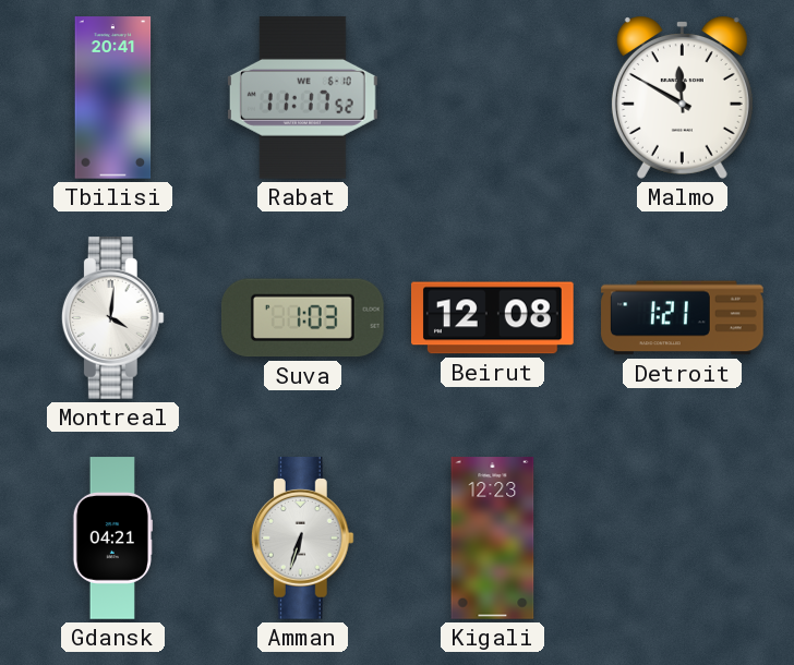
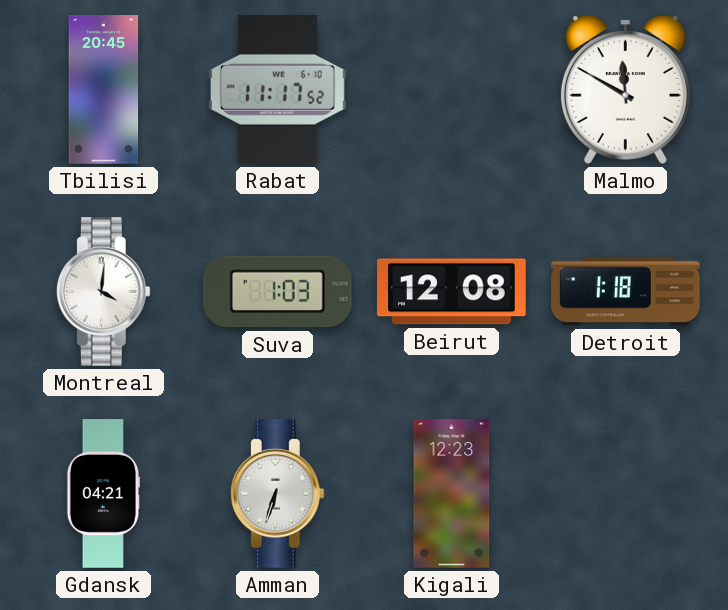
Tbilisi: 20:41 -> 20:45
Detroit: 1:21 -> 1:18
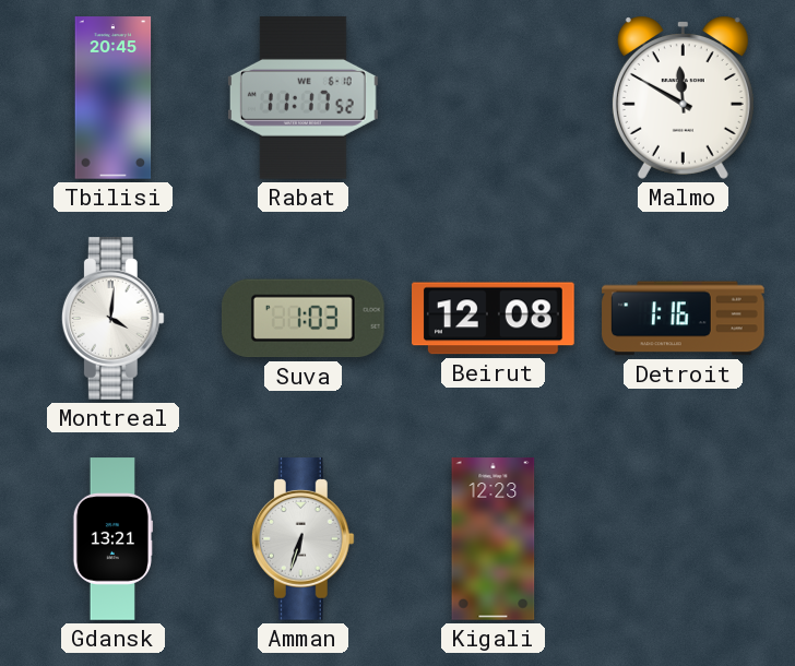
Detroit: 1:18 -> 1:16
Gdansk: 04:21 -> 13:21
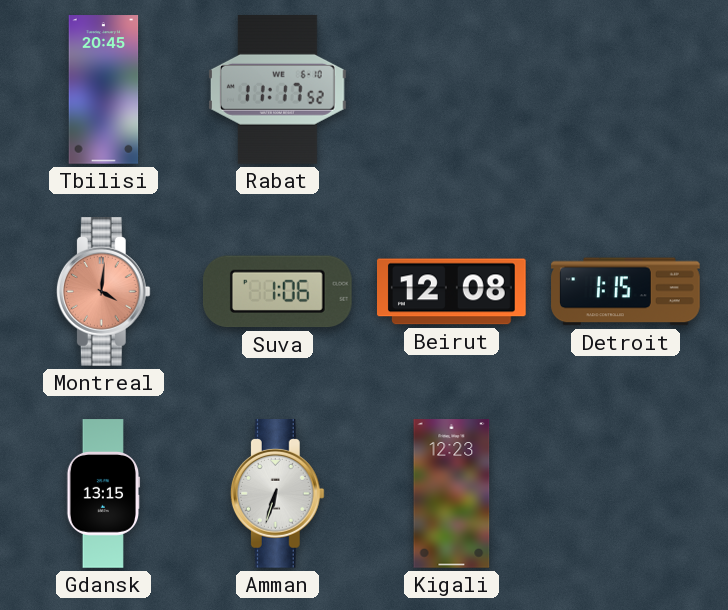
Malmo: 11:50 -> none
Montreal dial: white -> salmon
Suva: 1:03 -> 1:06
Detroit: 1:16 -> 1:15
Gdansk: 13:21 -> 13:15
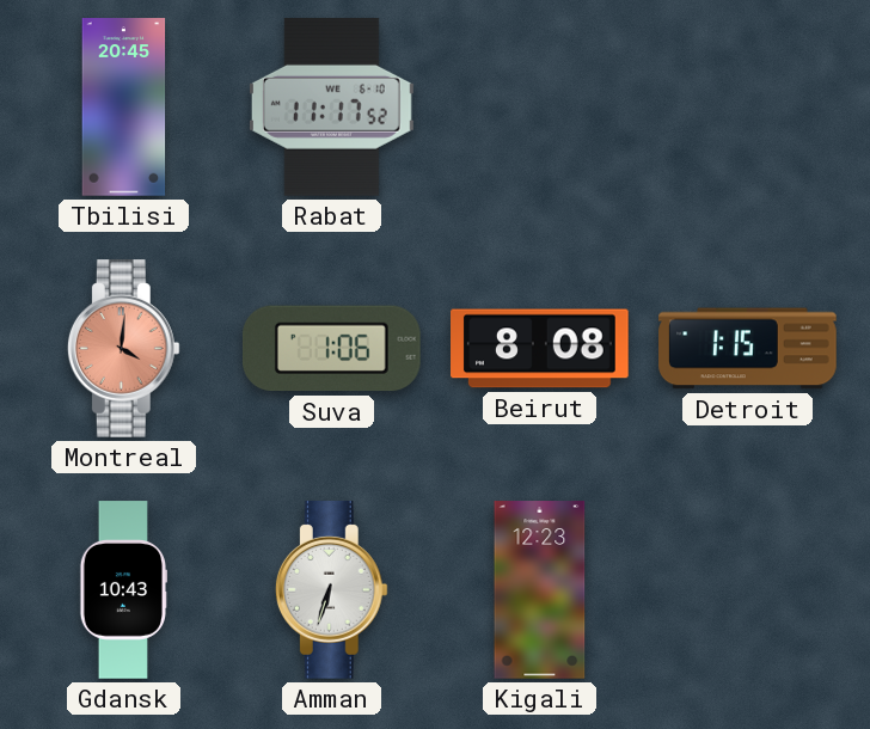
Beirut: 12:08 -> 8:08
Gdansk: 13:15 -> 10:43
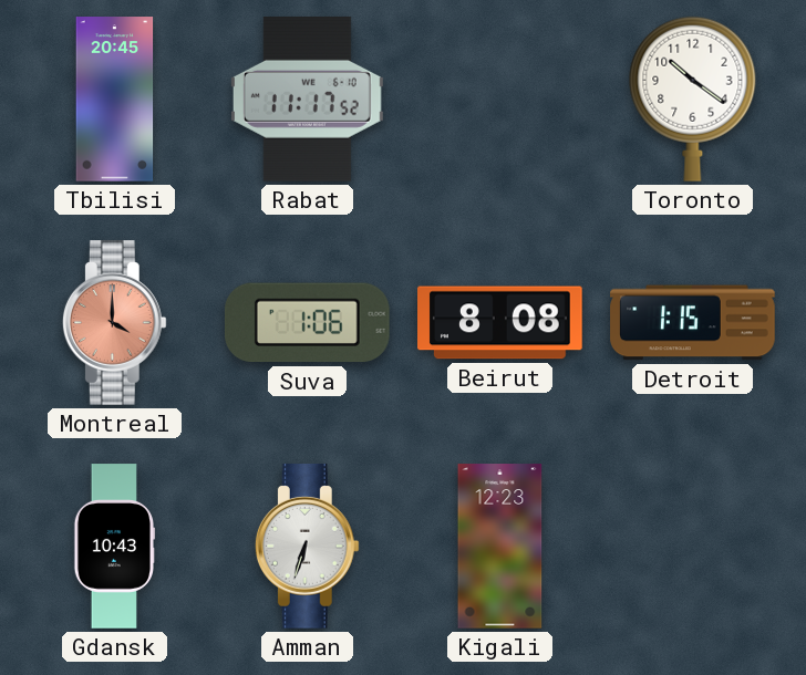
Toronto: none -> 10:21
Montreal: 4:01 -> 4:00
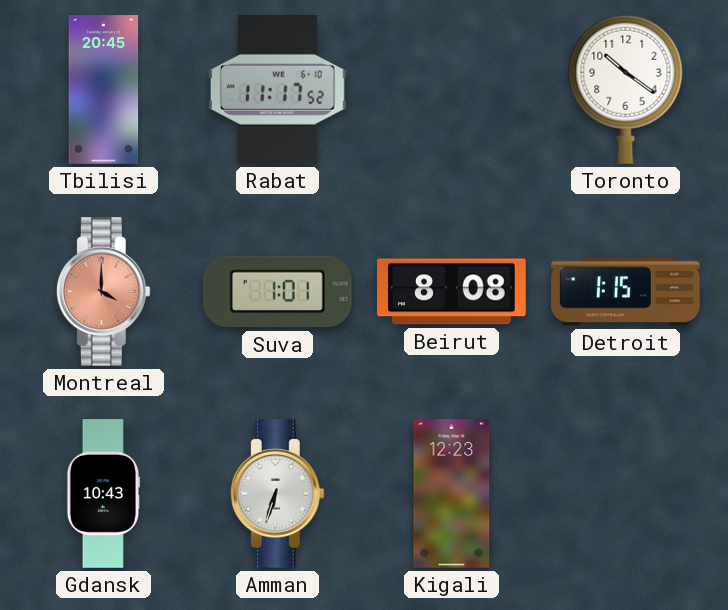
Suva: 1:06 -> 1:01
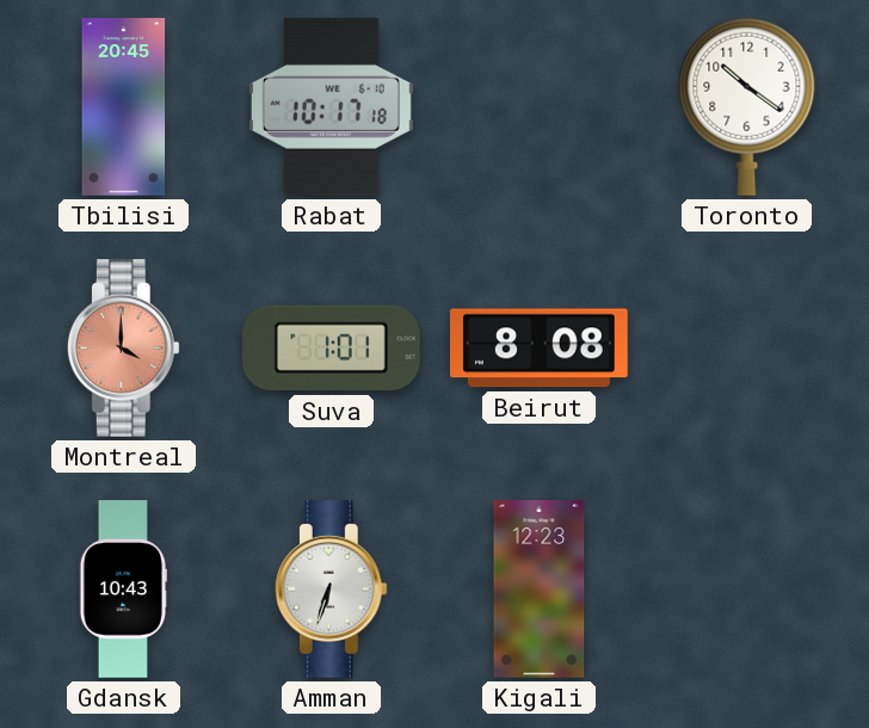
Rabat: 11:17 -> 10:17
Detroit: 1:15 -> none
